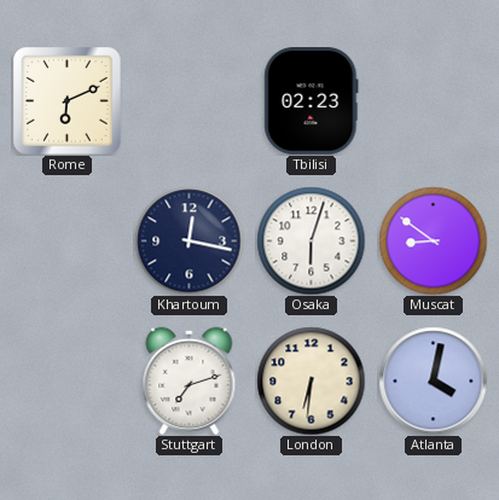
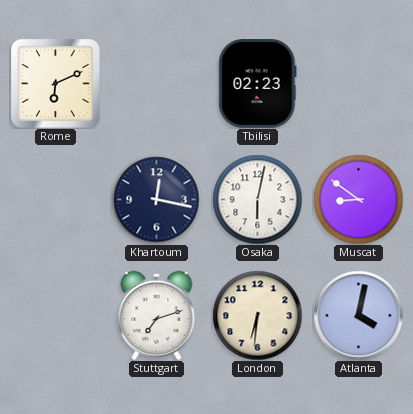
Osaka: 6:03 -> 6:02
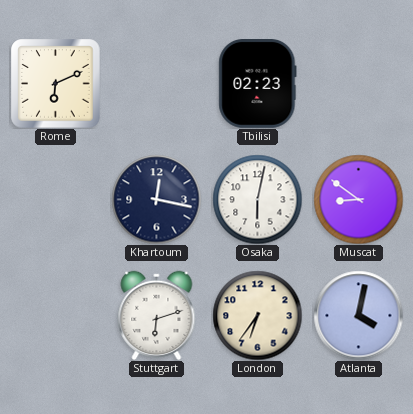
Stuttgart: 7:12 -> 6:12
London: 6:31 -> 6:36
